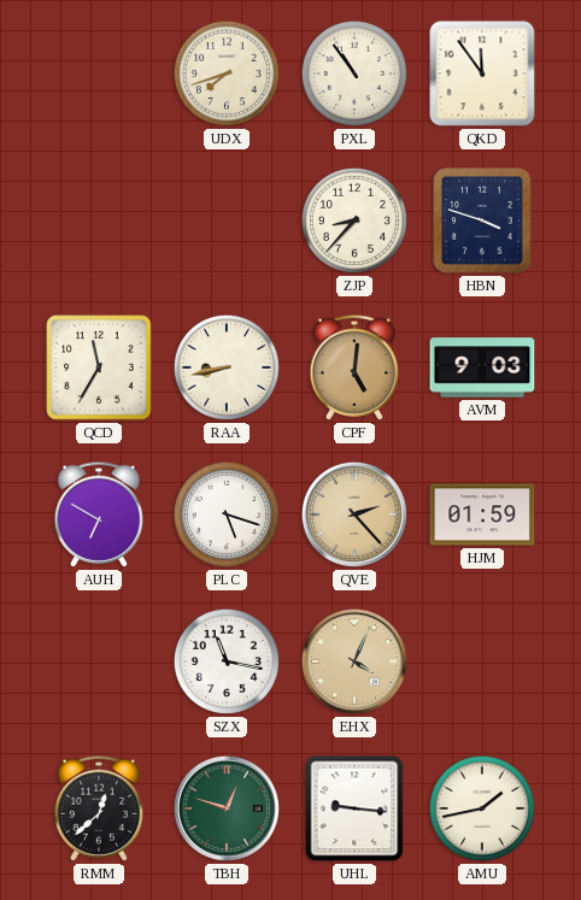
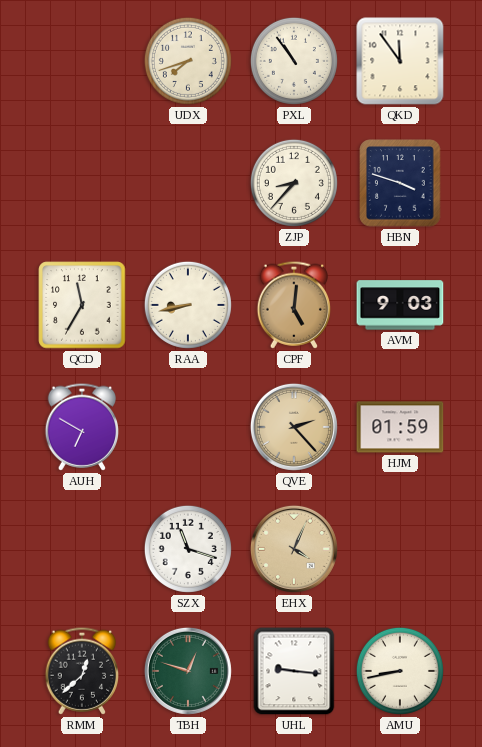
PLC: 5:18 -> none
SZX: 11:17 -> 11:18
AMU: 1:43 -> 8:43
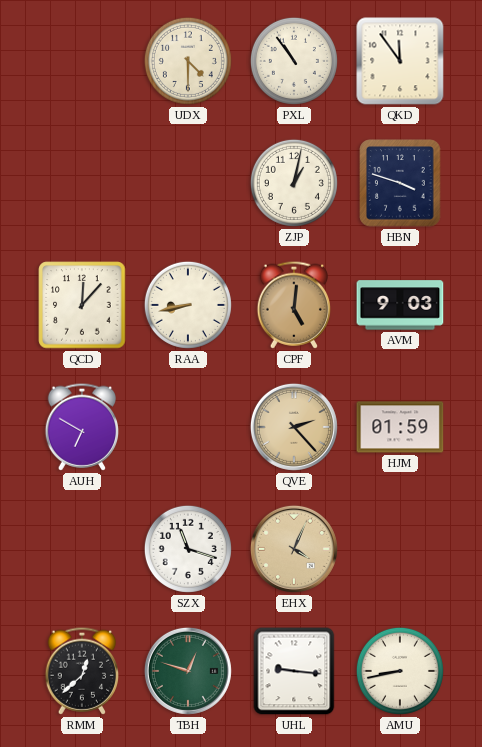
UDX: 7:42 -> 4:30
ZJP: 8:37 -> 1:02
QCD: 11:35 -> 12:07
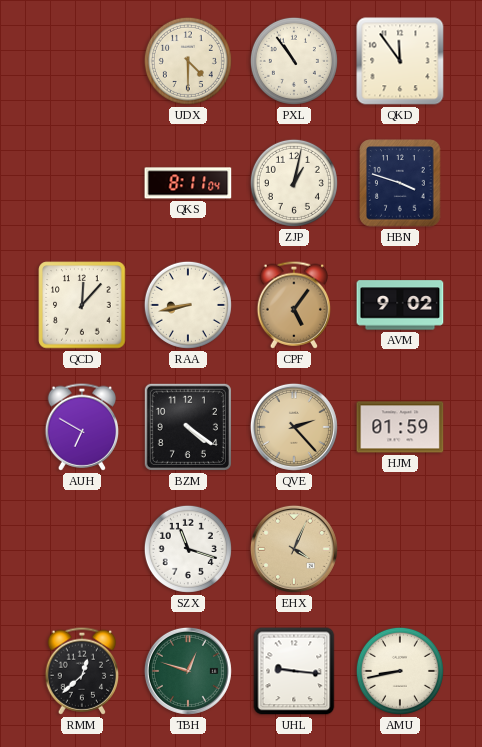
QKS: none -> 8:11
CPF: 5:01 -> 5:06
AVM: 9:03 -> 9:02
BZM: none -> 4:21
